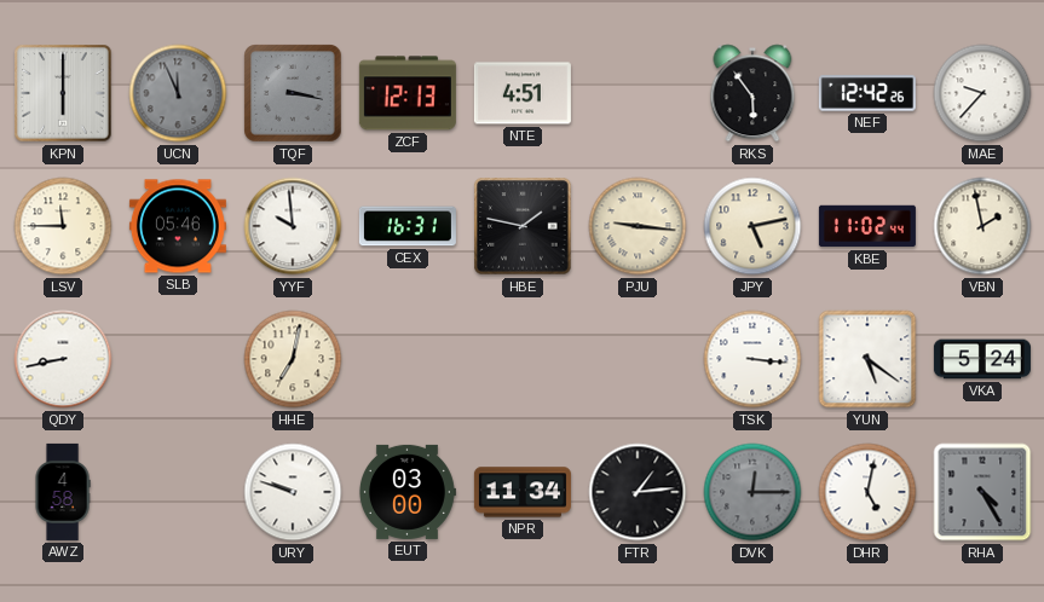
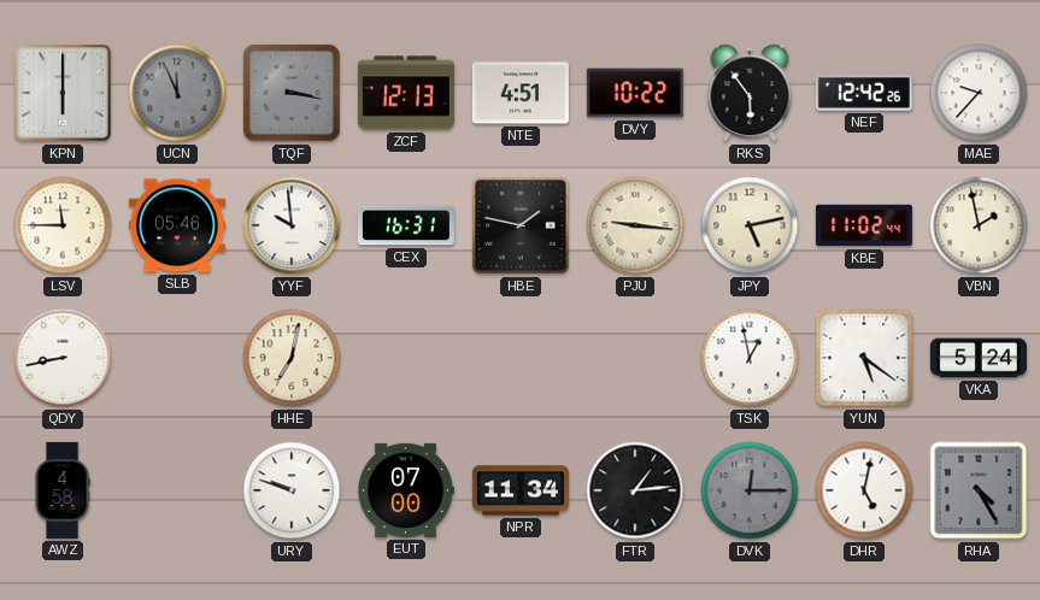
DVY: none -> 10:22
TSK: 3:16 -> 12:58
EUT: 03:00 -> 07:00
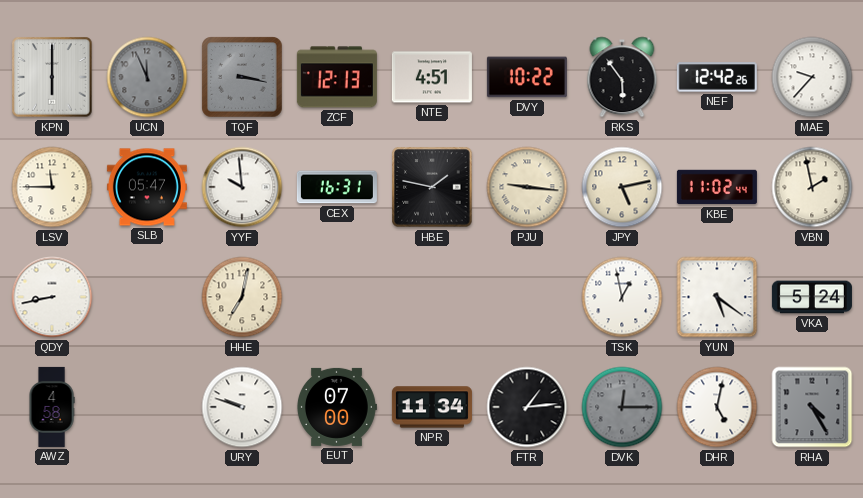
SLB: 05:46 -> 05:47
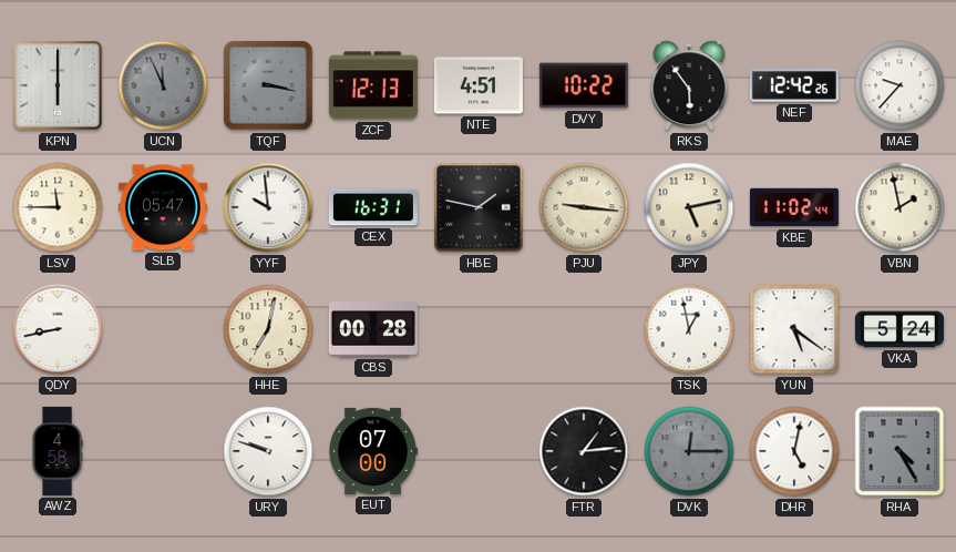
CBS: none -> 00:28
NPR: 11:34 -> none
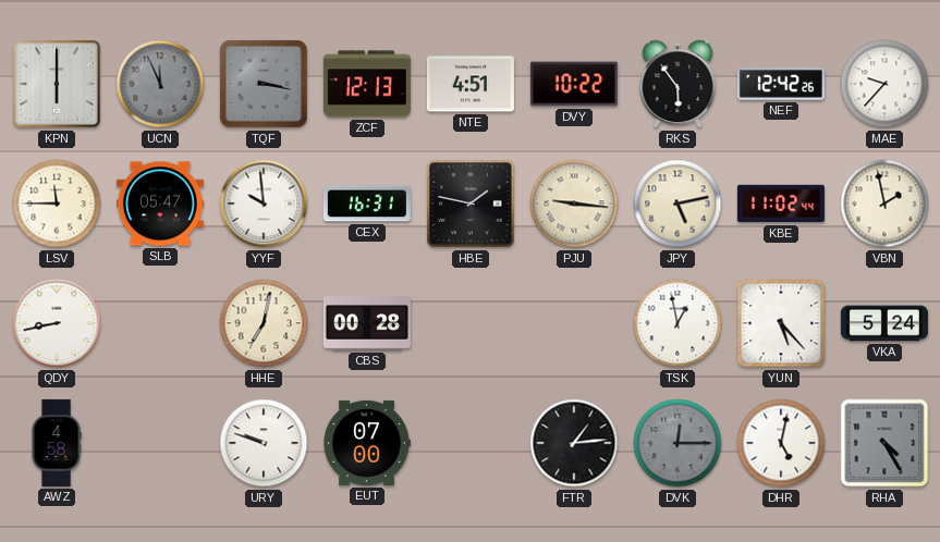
YUN: 5:21 -> 5:23
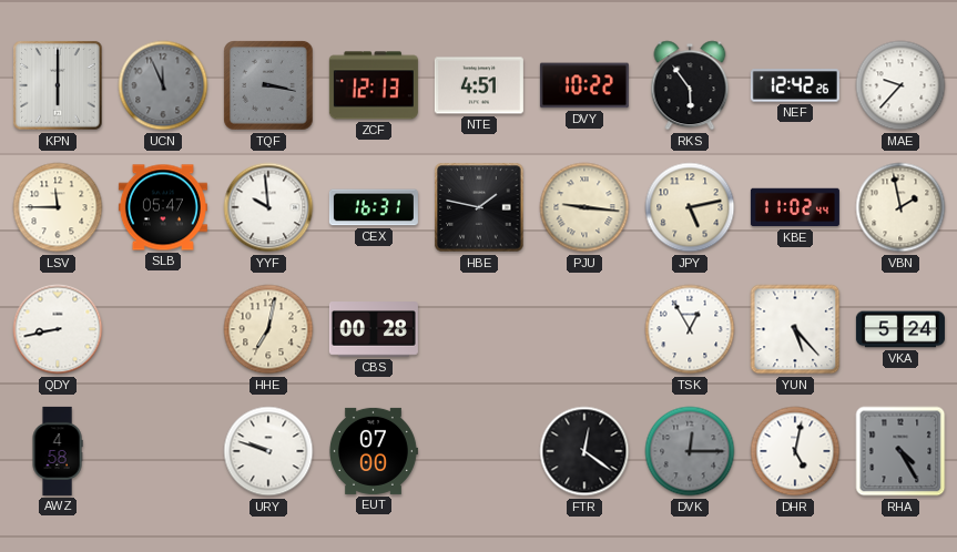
TSK: 12:58 -> 12:55
FTR: 1:14 -> 12:21
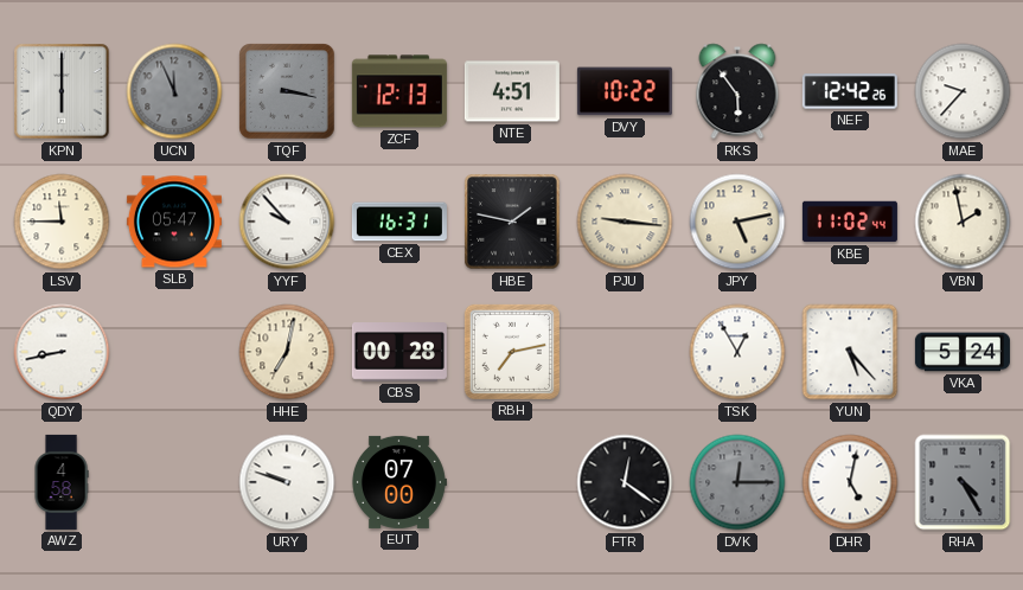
YYF: 9:59 -> 9:53
RBH: none -> 7:13
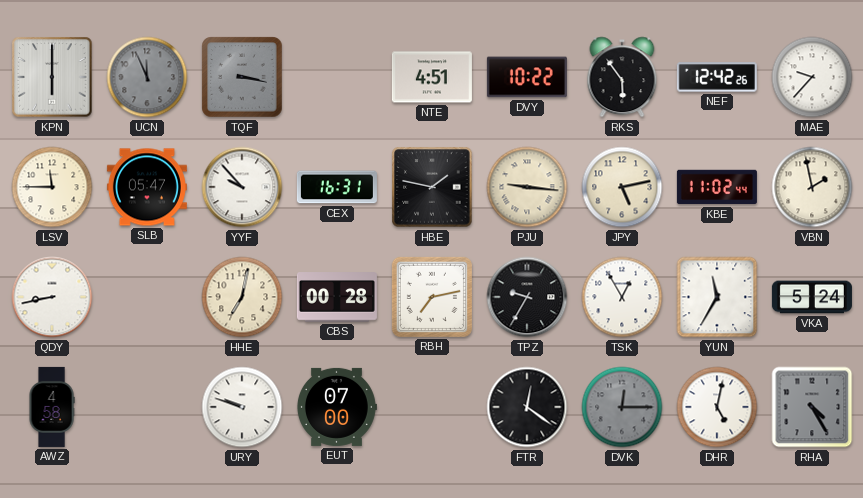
ZCF: 12:13 -> none
TPZ: none -> 9:35
YUN: 5:23 -> 11:35
